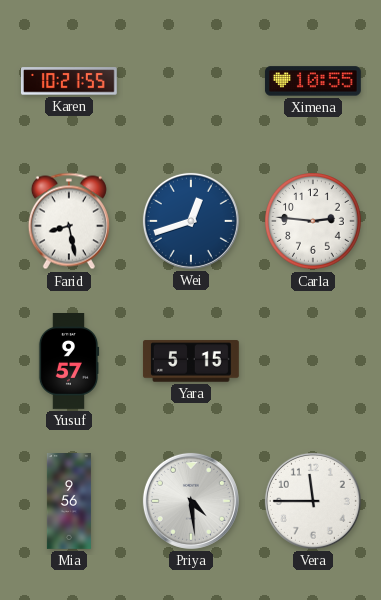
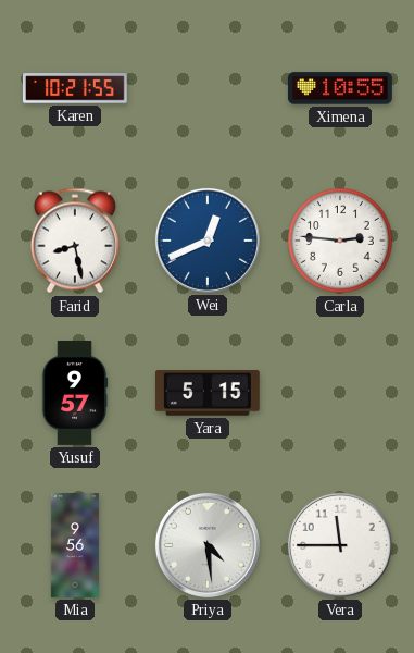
Wei: 12:42 -> 12:41
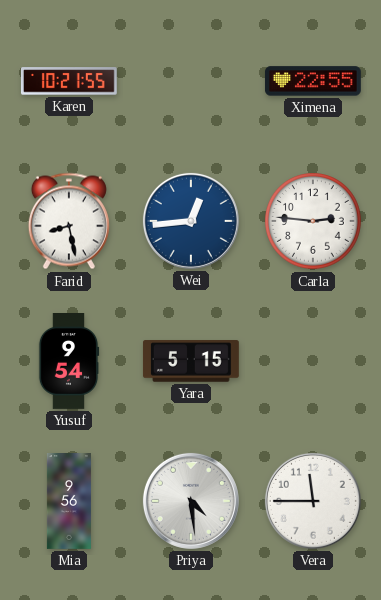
Ximena: 10:55 -> 22:55
Wei: 12:41 -> 12:44
Yusuf: 9:57 -> 9:54
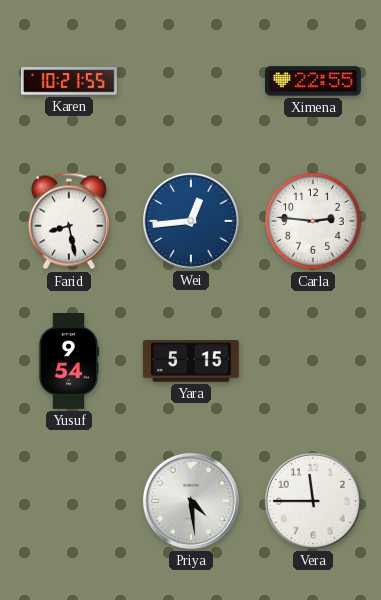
Mia: 9:56 -> none
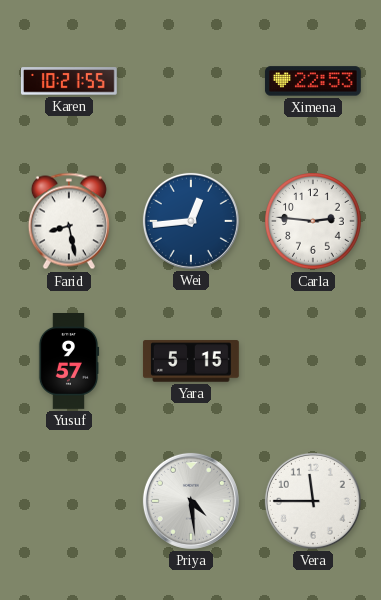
Ximena: 22:55 -> 22:53
Yusuf: 9:54 -> 9:57
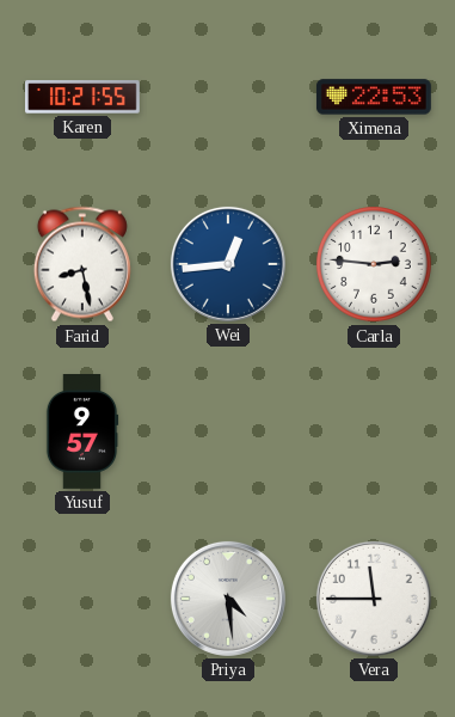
Yara: 5:15 -> none
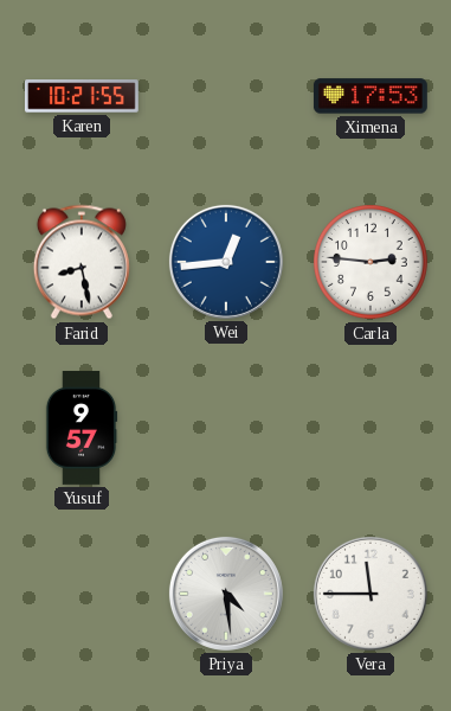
Ximena: 22:53 -> 17:53
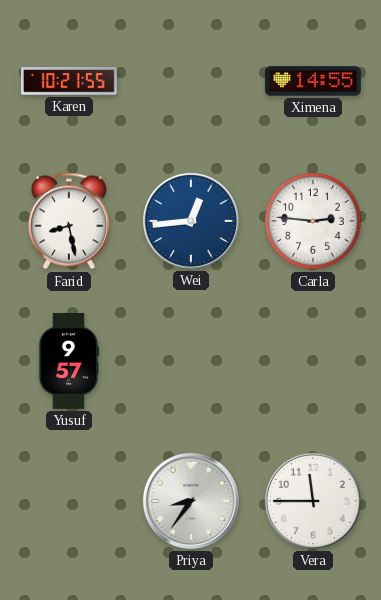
Ximena: 17:53 -> 14:55
Priya: 4:29 -> 8:36
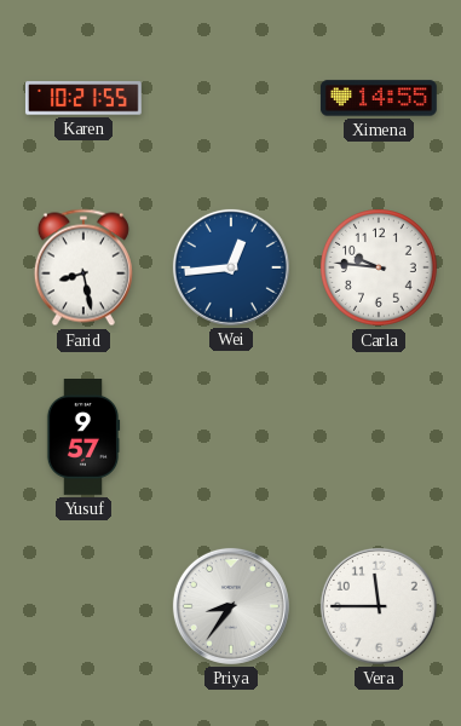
Carla: 2:46 -> 9:46
